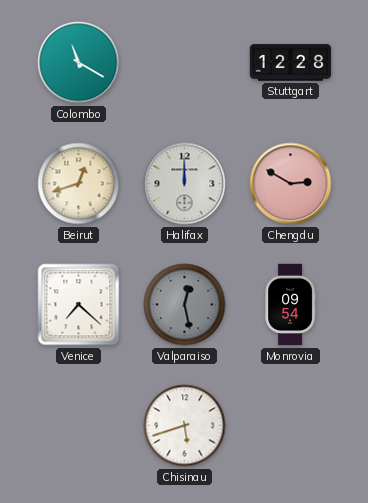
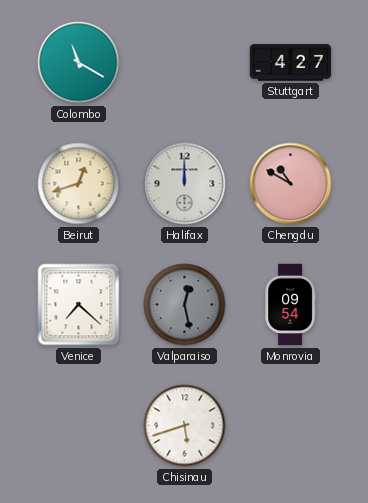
Stuttgart: 12:28 -> 4:27
Chengdu: 2:50 -> 10:50
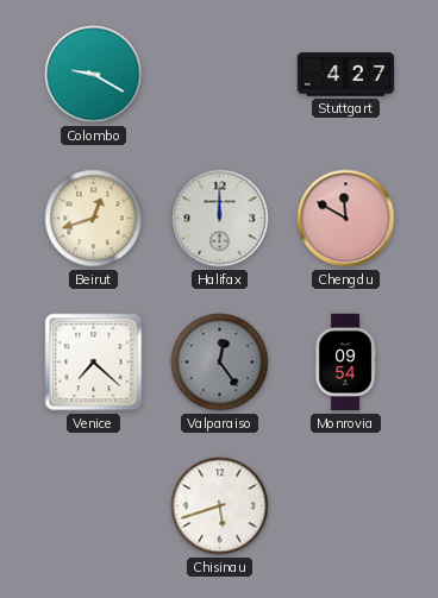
Colombo: 11:20 -> 9:20
Chengdu: 10:50 -> 11:50
Valparaiso: 12:28 -> 12:24
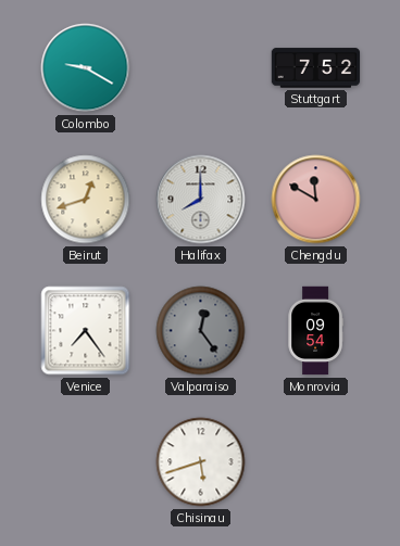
Stuttgart: 4:27 -> 7:52
Halifax: 12:00 -> 8:00
Venice: 7:22 -> 7:24
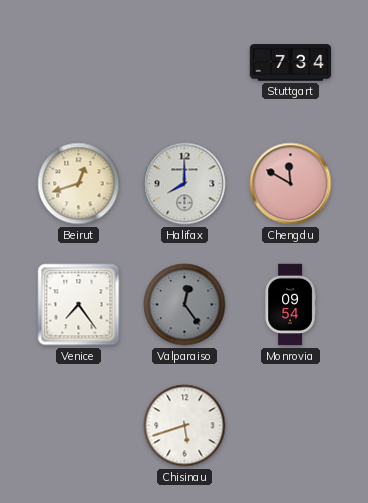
Colombo: 9:20 -> none
Stuttgart: 7:52 -> 7:34
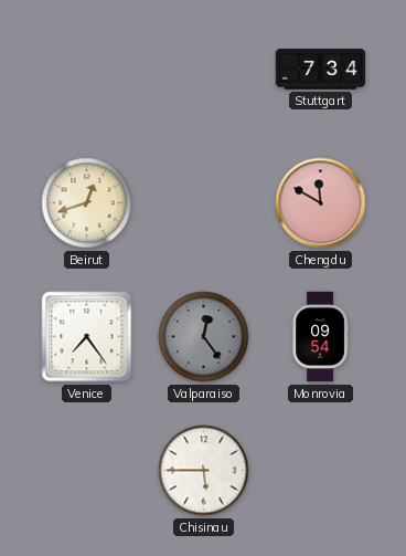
Halifax: 8:00 -> none
Chisinau: 5:42 -> 5:45
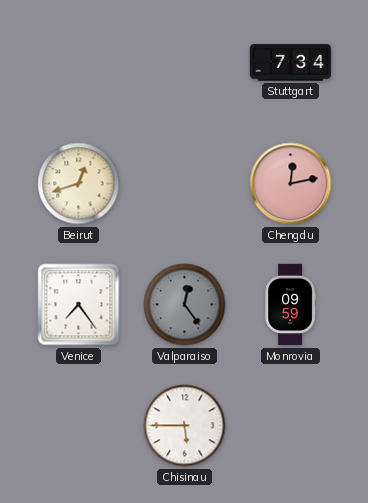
Chengdu: 11:50 -> 12:13
Monrovia: 09:54 -> 09:59
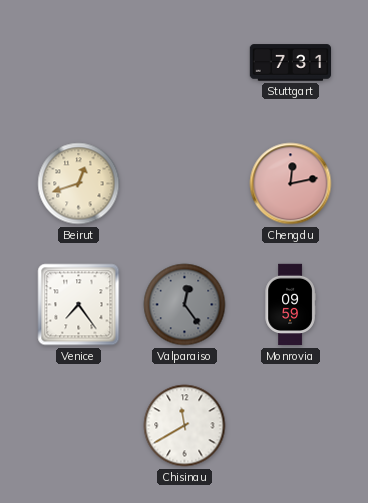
Stuttgart: 7:34 -> 7:31
Chisinau: 5:45 -> 11:40
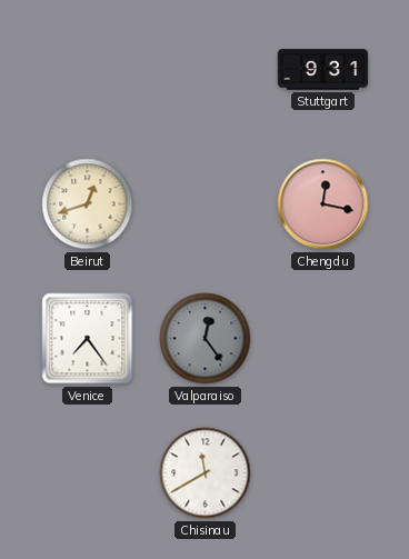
Stuttgart: 7:31 -> 9:31
Chengdu: 12:13 -> 12:17
Monrovia: 09:59 -> none
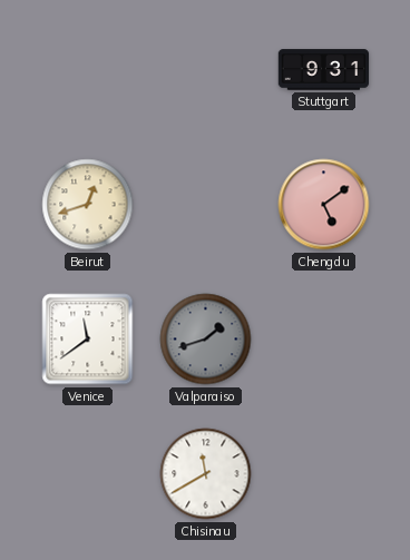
Chengdu: 12:17 -> 5:09
Venice: 7:24 -> 11:39
Valparaiso: 12:24 -> 1:42
